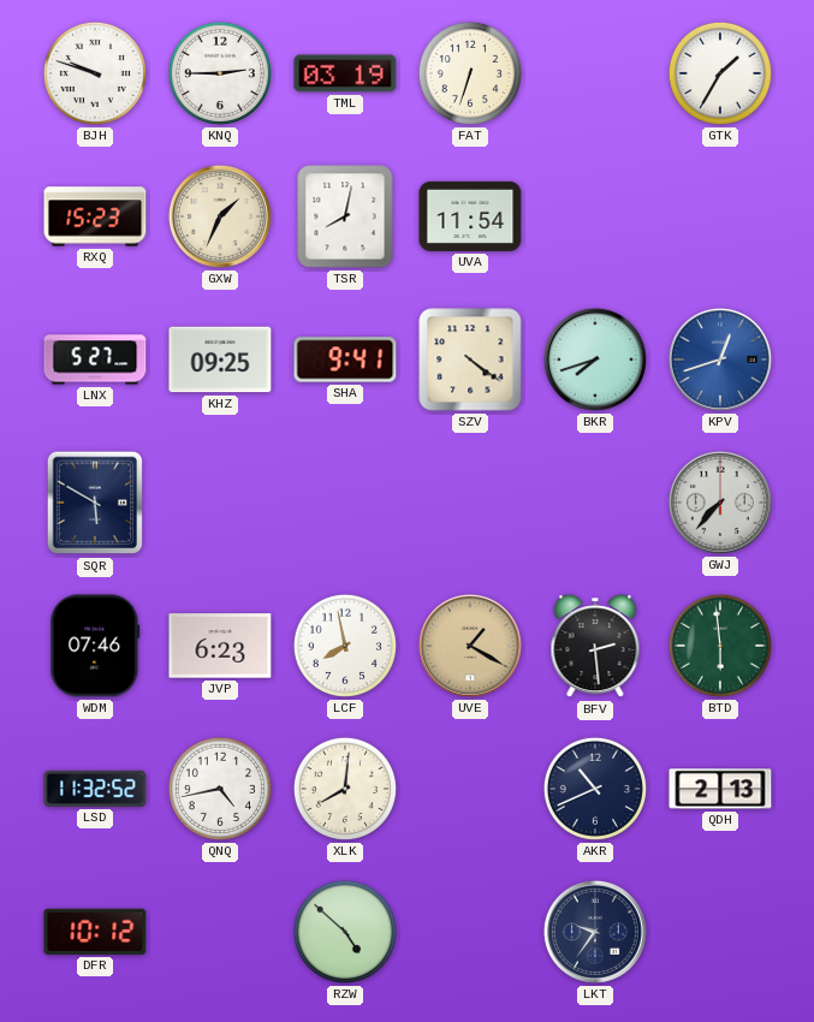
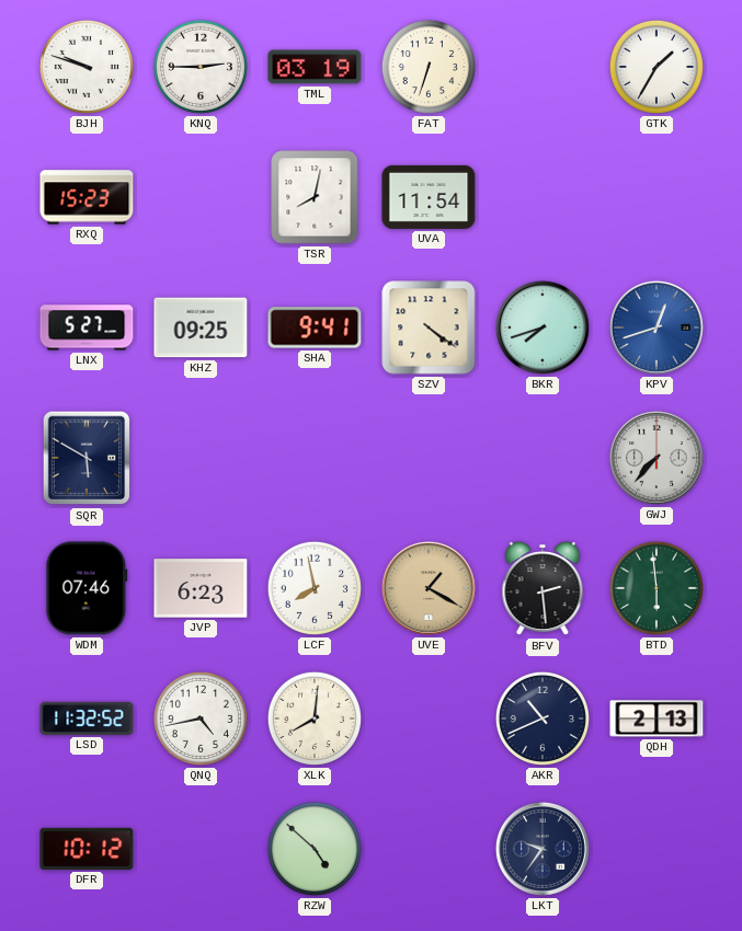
GXW: 1:34 -> none
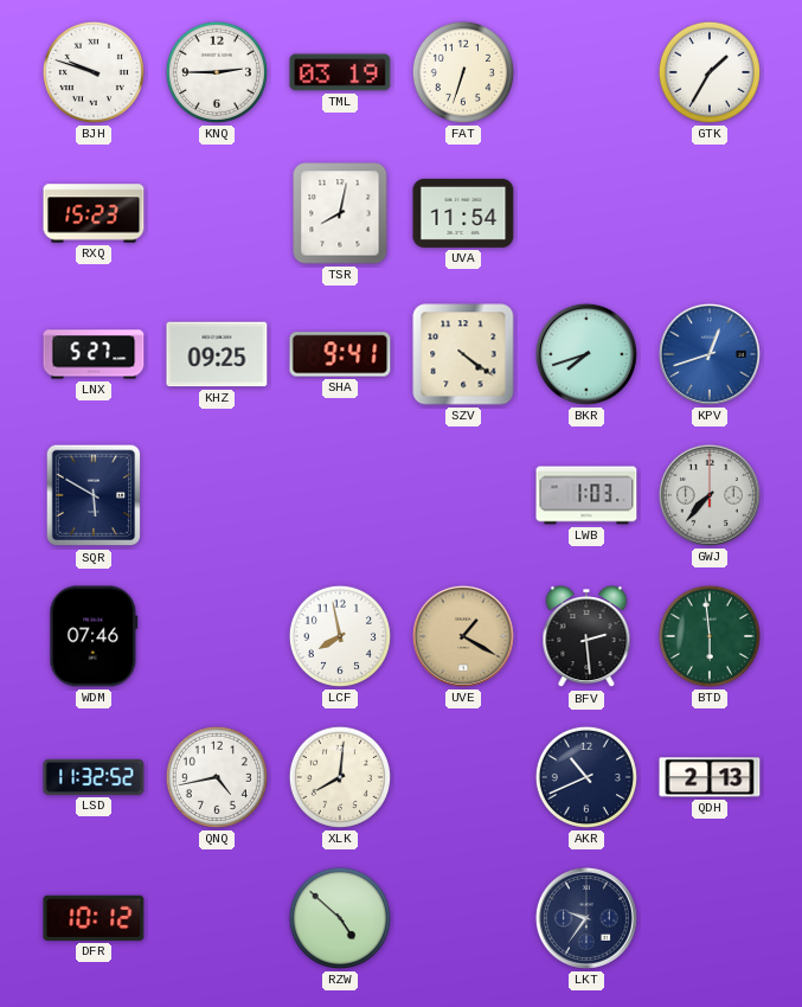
LWB: none -> 1:03
JVP: 6:23 -> none
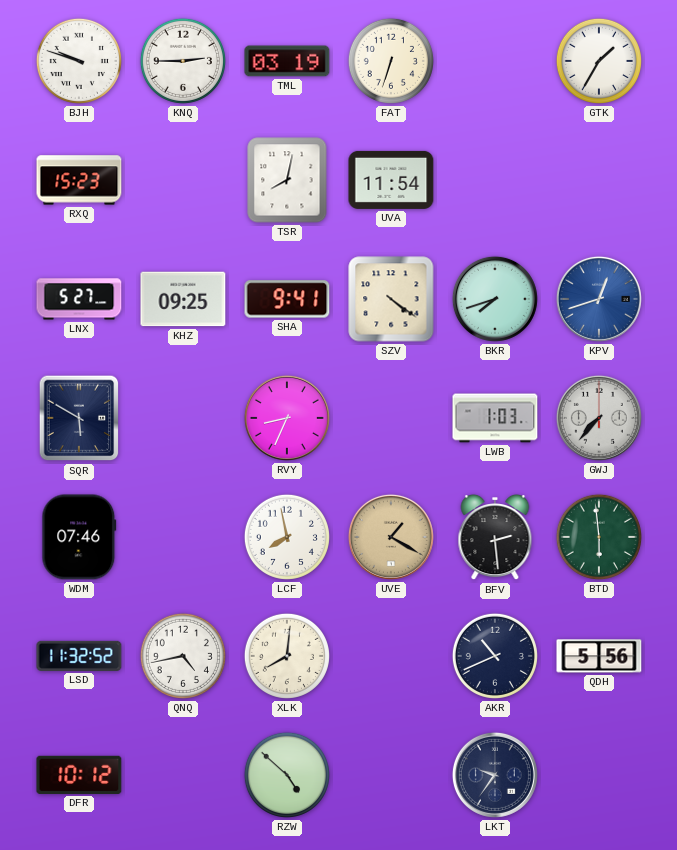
RVY: none -> 8:34
QDH: 2:13 -> 5:56
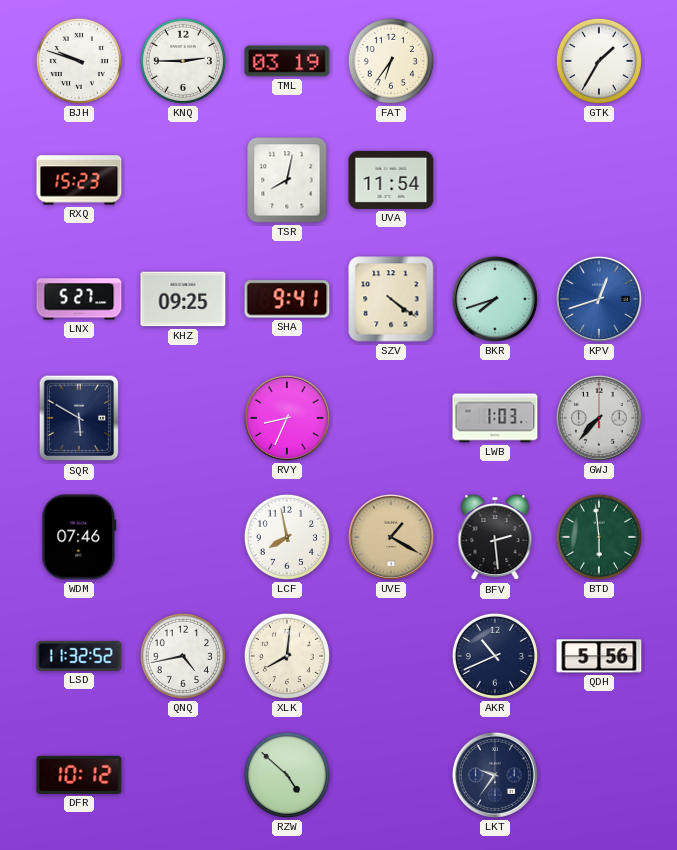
FAT: 6:33 -> 6:36
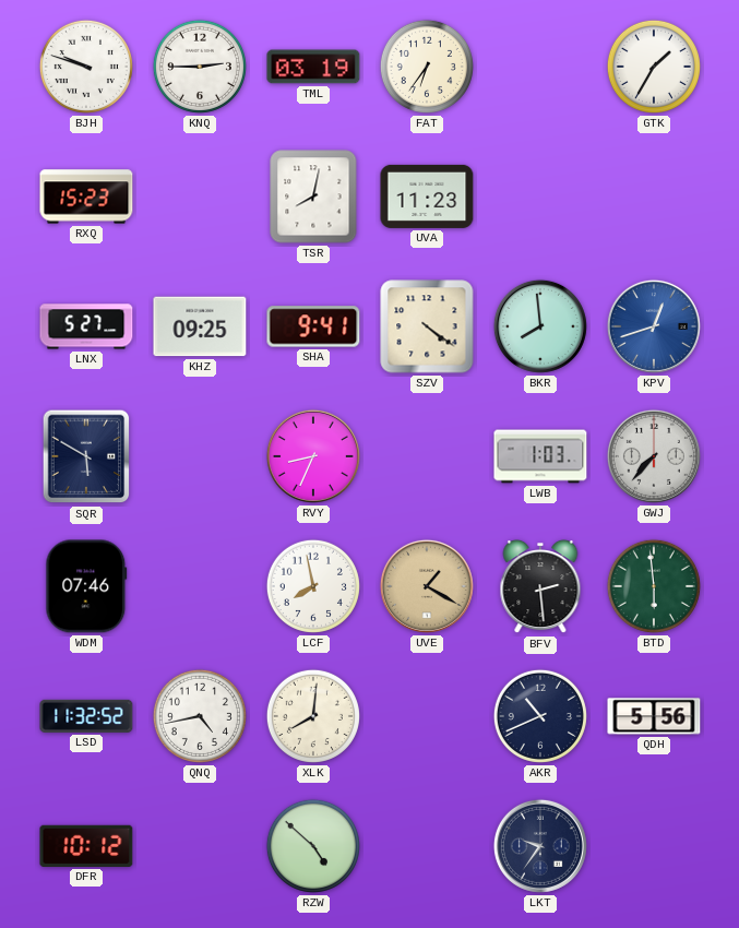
UVA: 11:54 -> 11:23
BKR: 7:42 -> 7:59
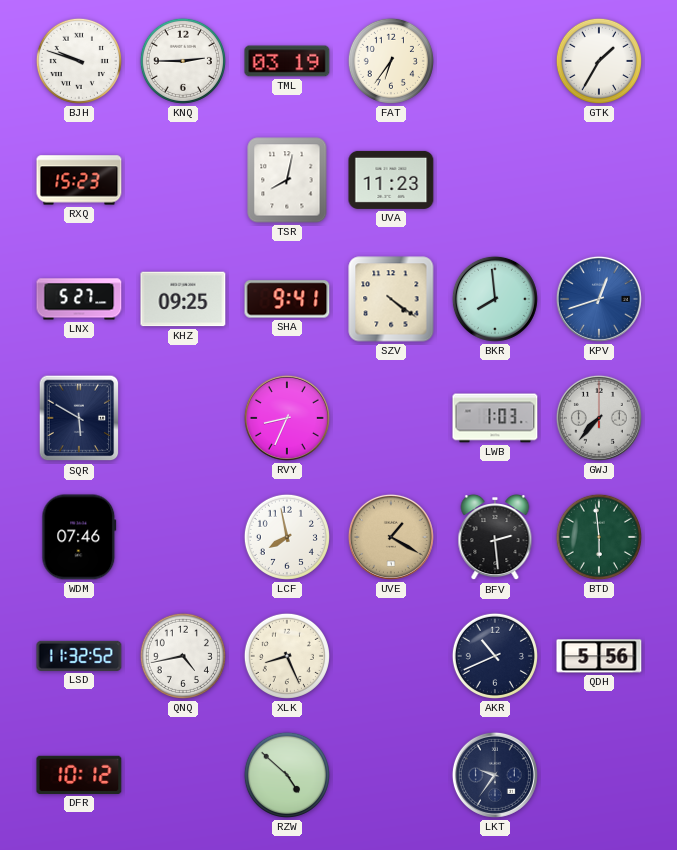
XLK: 8:01 -> 8:26
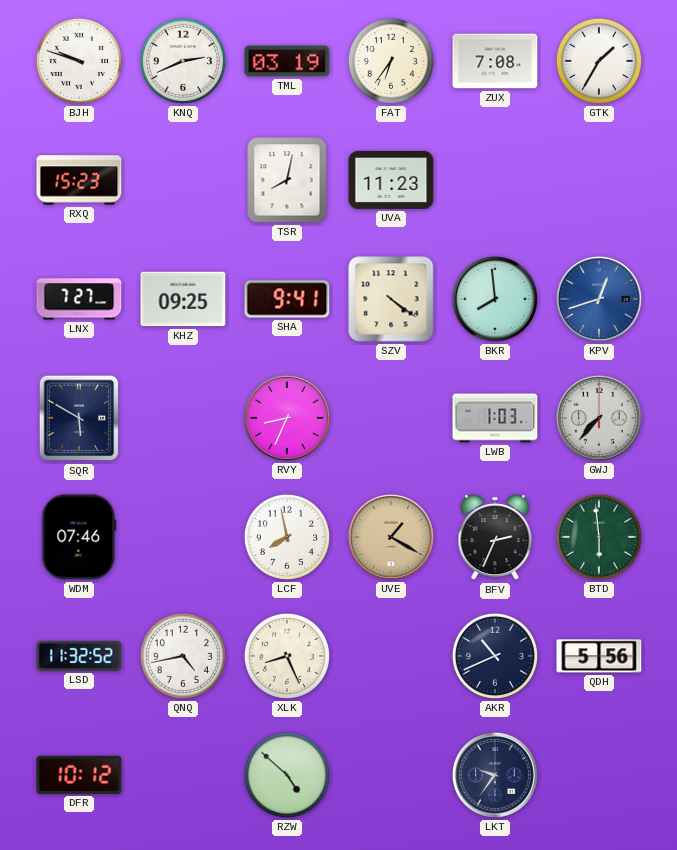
KNQ: 2:45 -> 2:41
ZUX: none -> 7:08
LNX: 5:27 -> 7:27
BFV: 2:29 -> 2:34
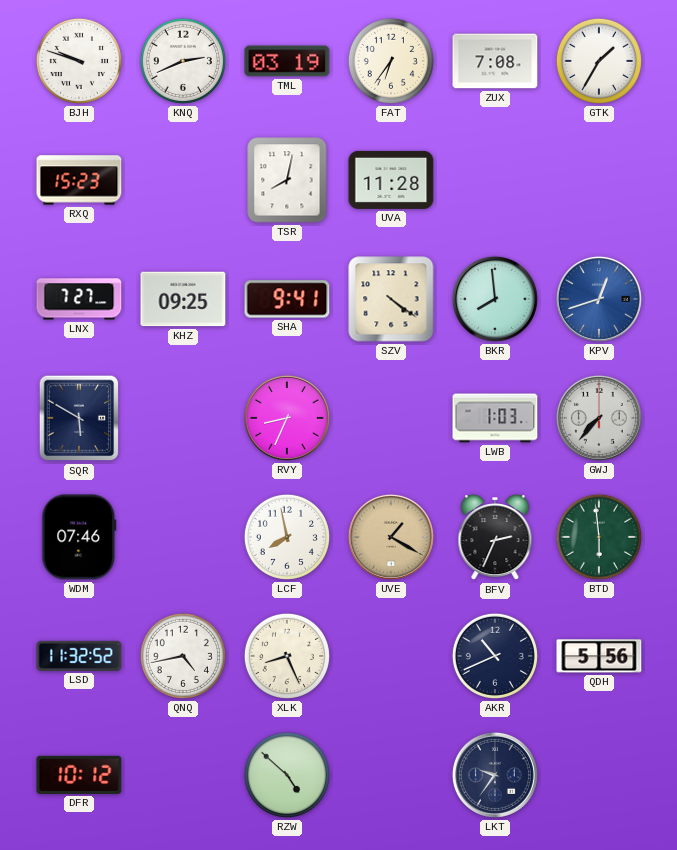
UVA: 11:23 -> 11:28
